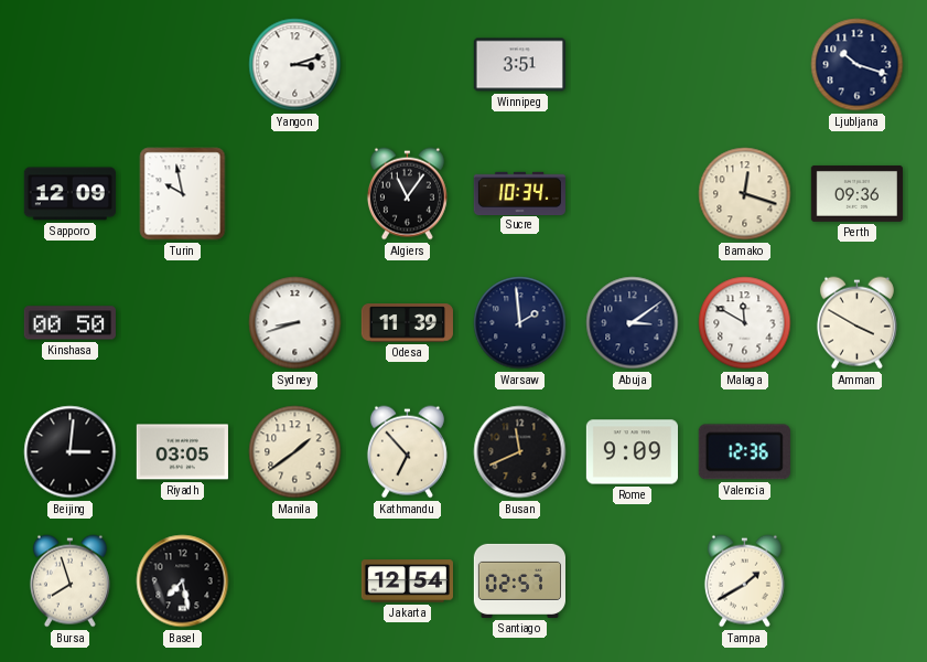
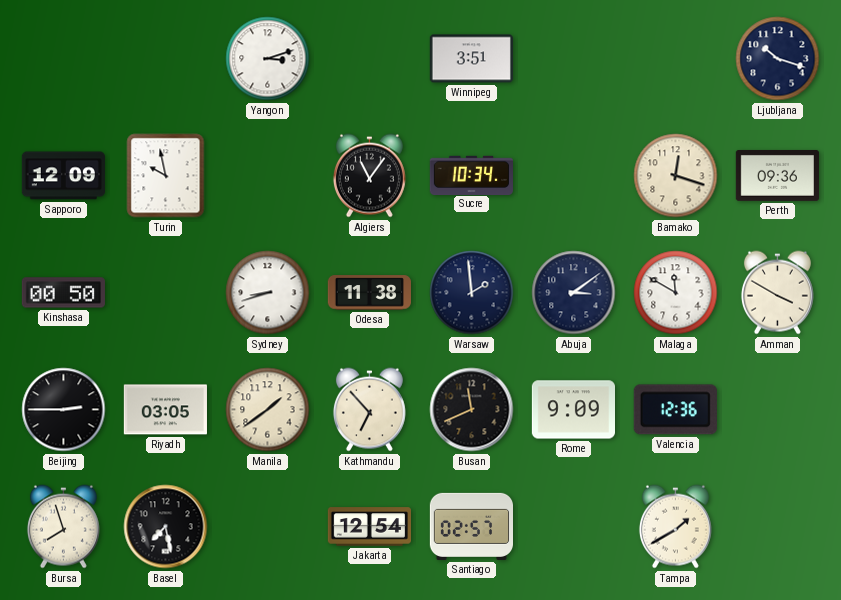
Odesa: 11:39 -> 11:38
Beijing: 3:01 -> 2:45
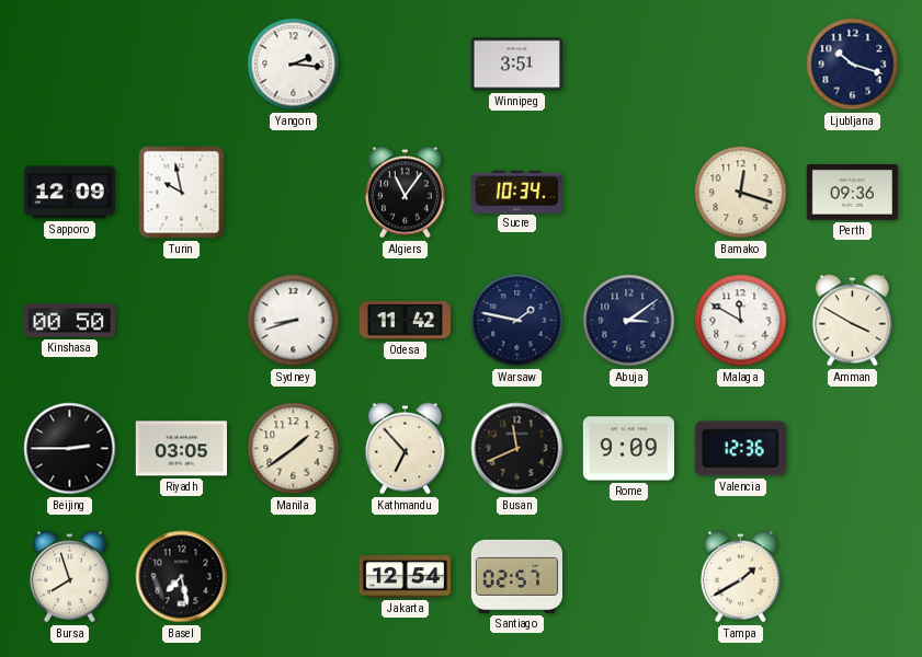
Yangon: 3:12 -> 2:16
Odesa: 11:38 -> 11:42
Warsaw: 1:59 -> 1:47
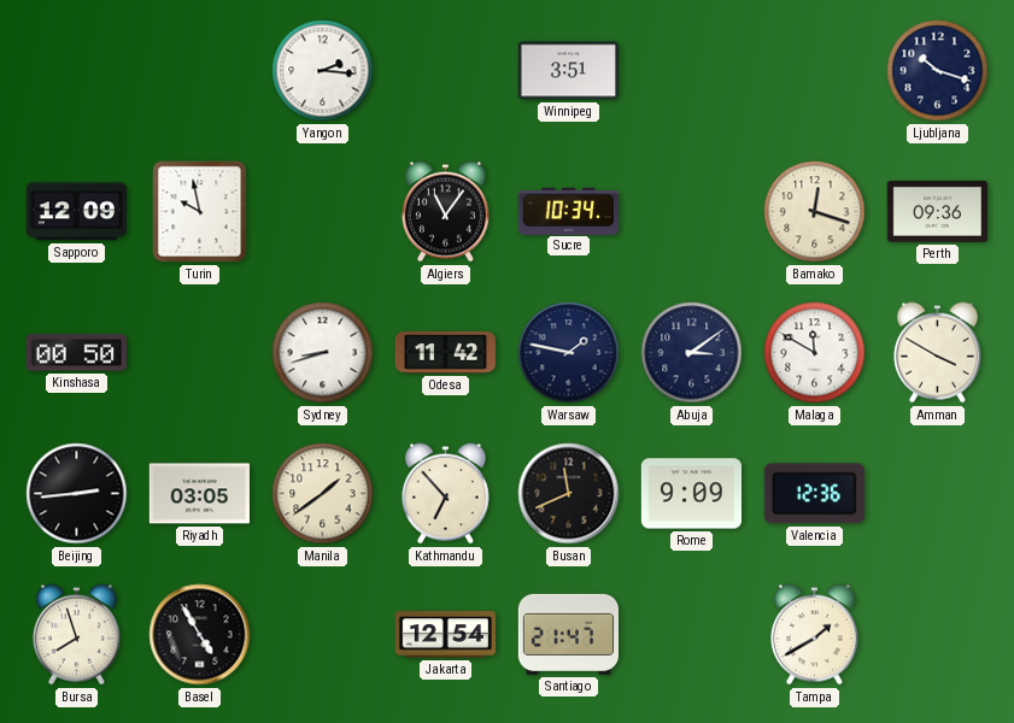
Beijing: 2:45 -> 2:44
Basel: 7:28 -> 4:55
Santiago: 02:57 -> 21:47
